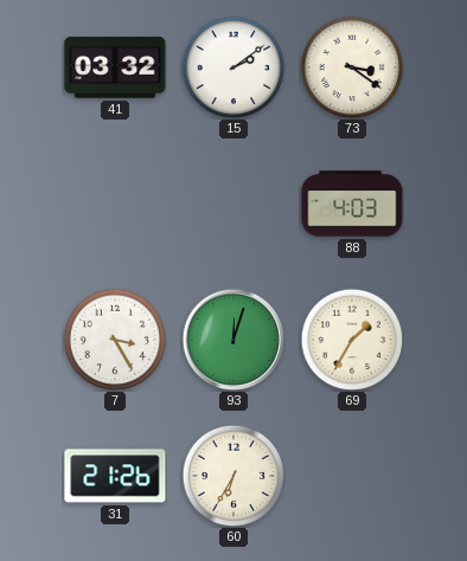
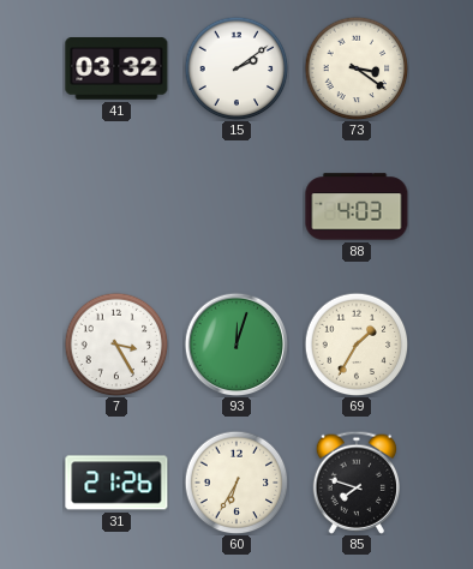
85: none -> 7:48
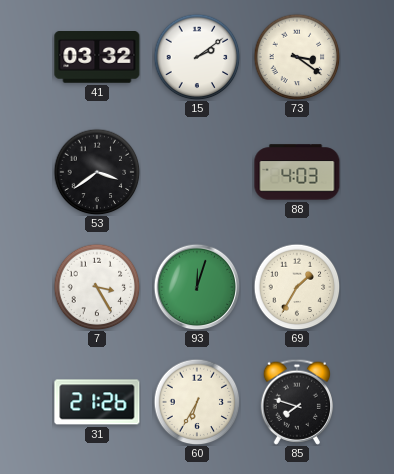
53: none -> 3:39
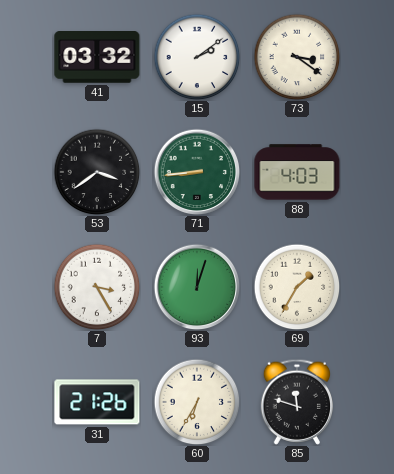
71: none -> 8:44
85: 7:48 -> 11:48
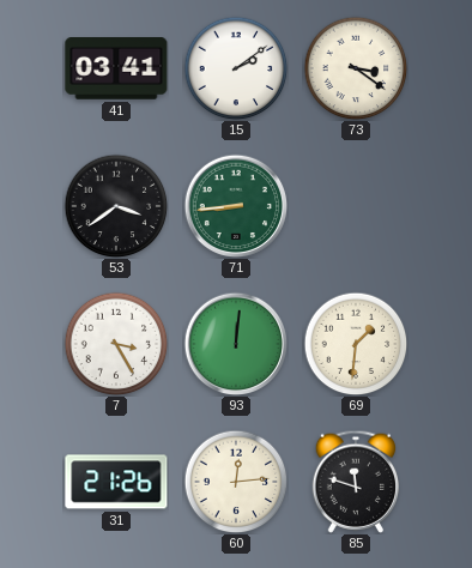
41: 03:32 -> 03:41
88: 4:03 -> none
93: 12:03 -> 12:01
69: 1:35 -> 1:31
60: 6:35 -> 12:14
